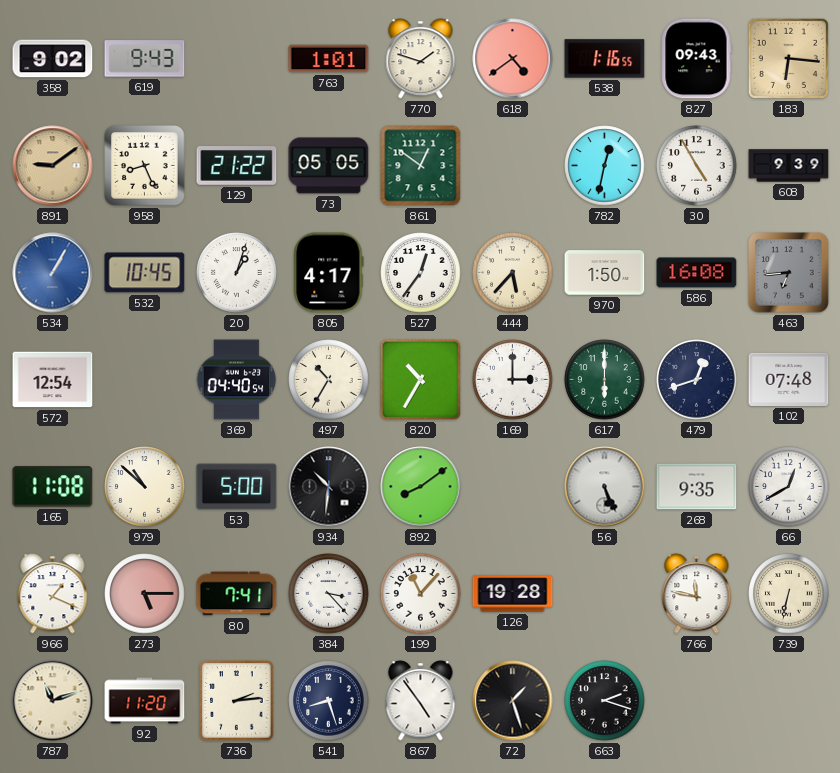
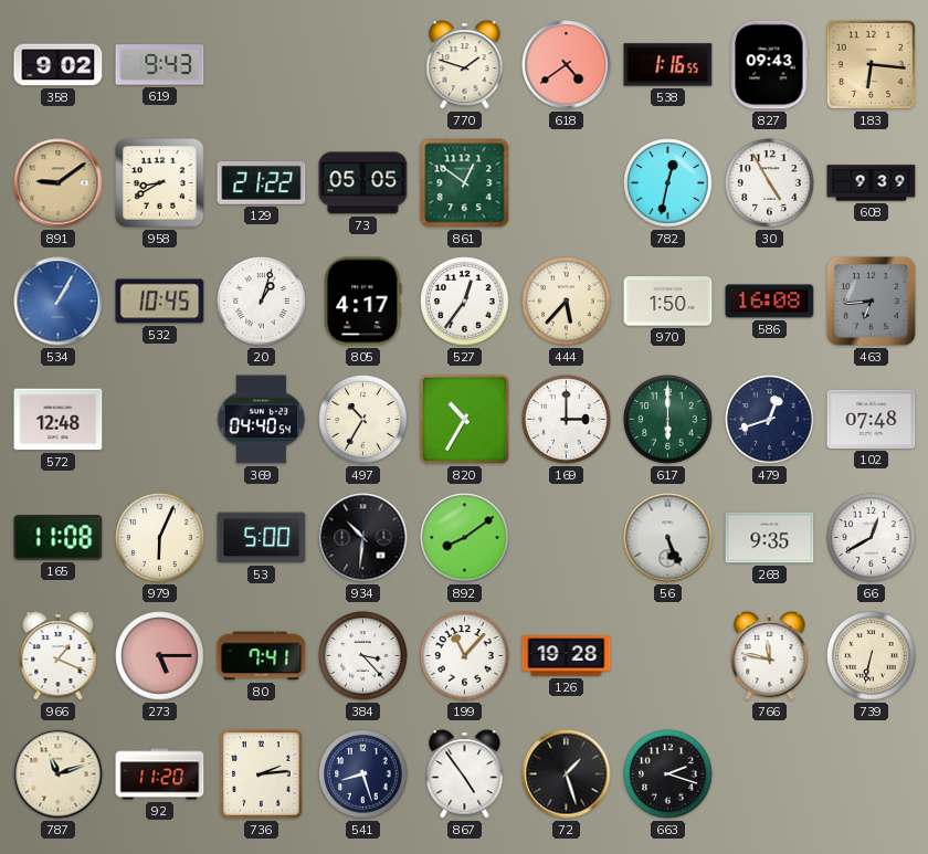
763: 1:01 -> none
958: 8:26 -> 8:40
572: 12:54 -> 12:48
979: 10:52 -> 6:04
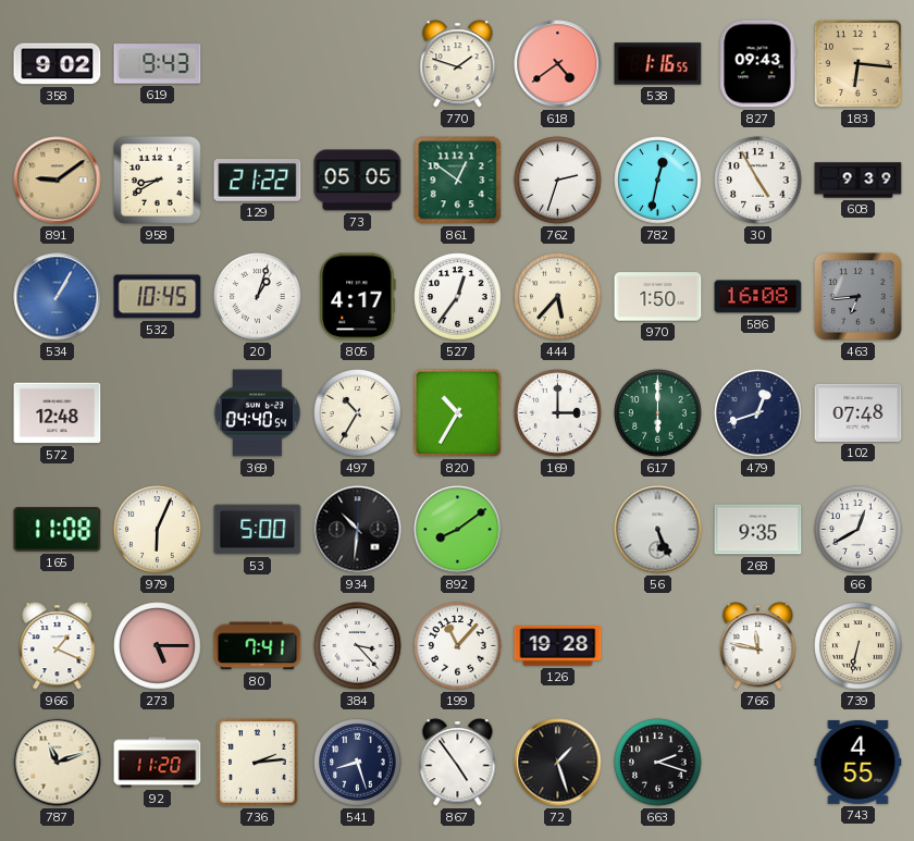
762: none -> 2:33
743: none -> 4:55
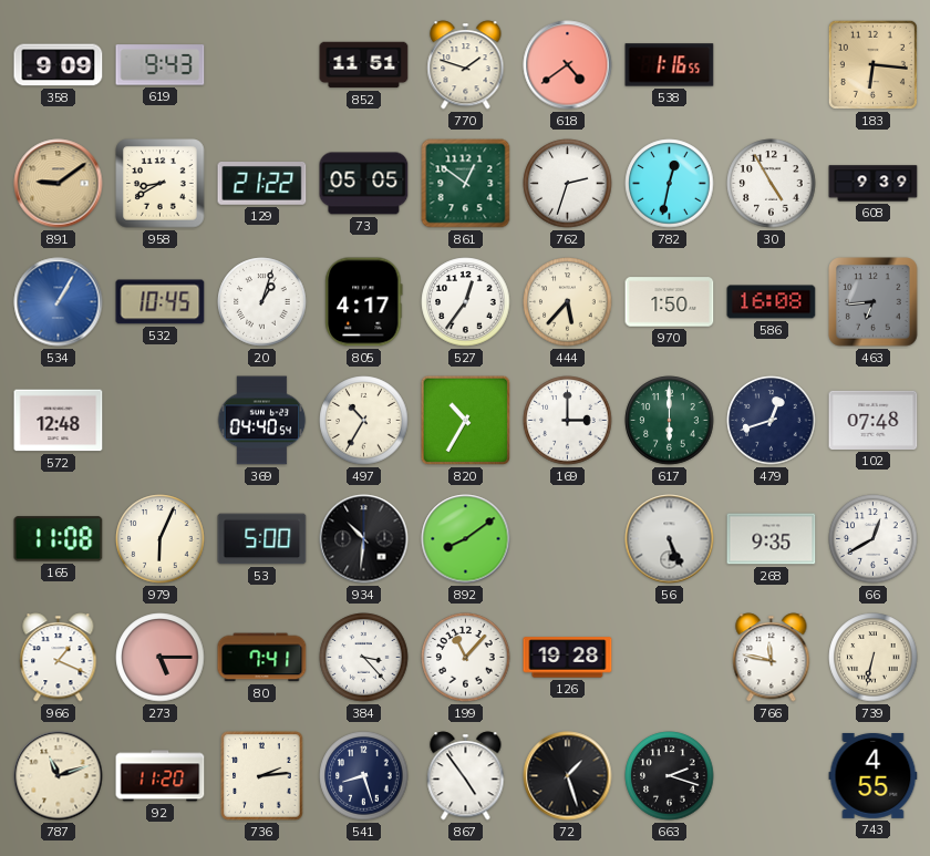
358: 9:02 -> 9:09
852: none -> 11:51
827: 09:43 -> none
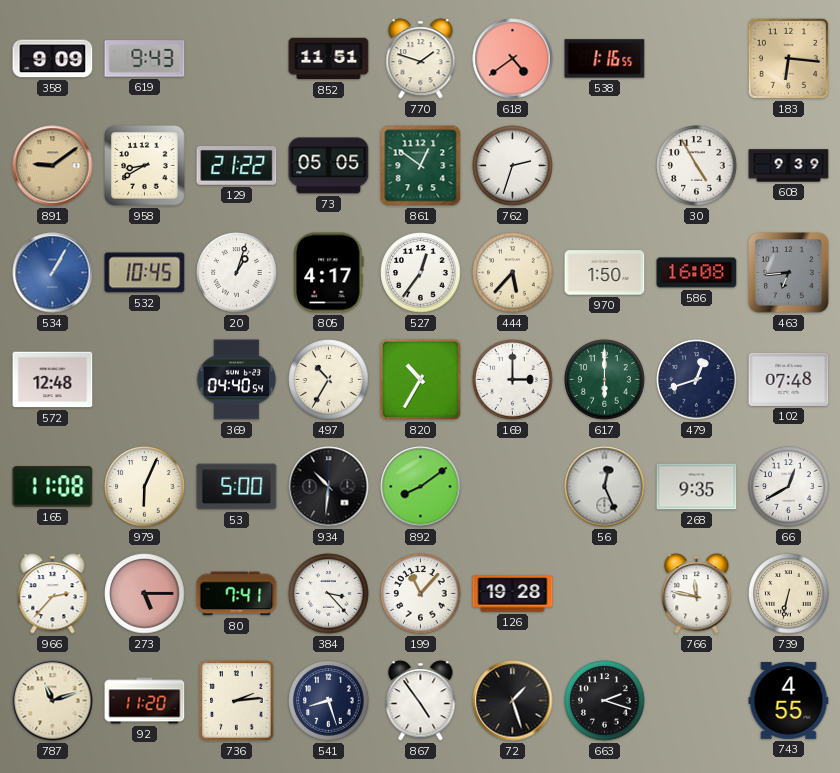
782: 12:32 -> none
56: 5:26 -> 12:26
966: 1:19 -> 2:37
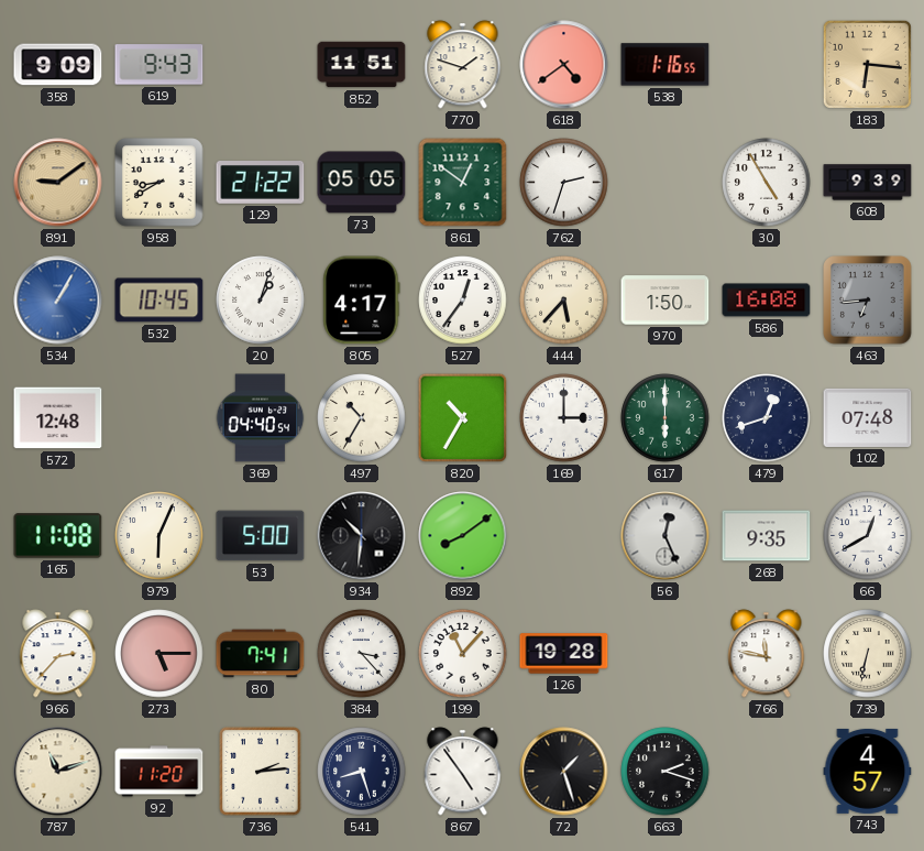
743: 4:55 -> 4:57
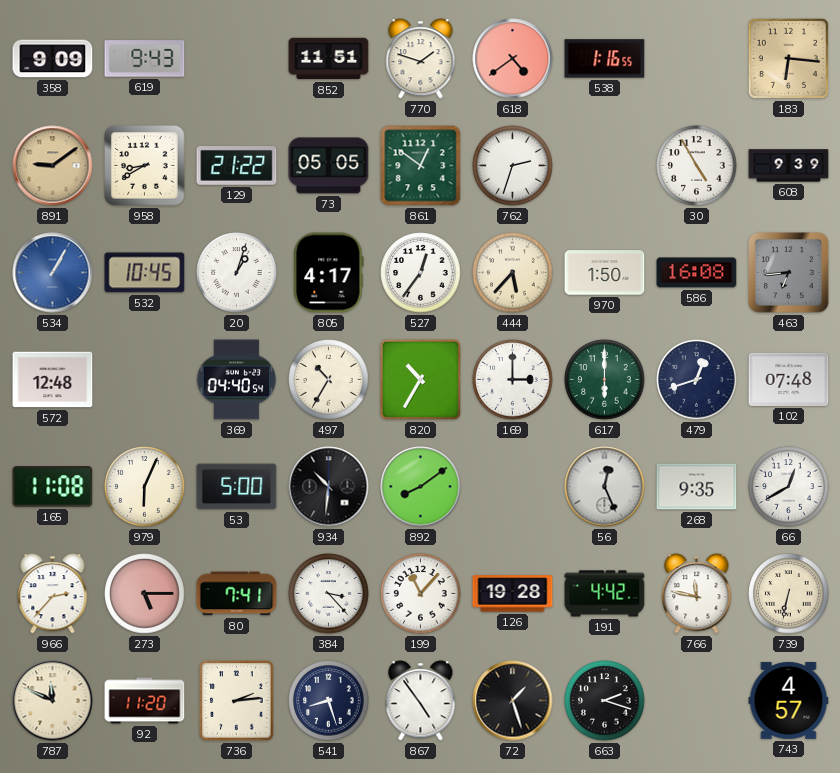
191: none -> 4:42
787: 11:12 -> 11:49
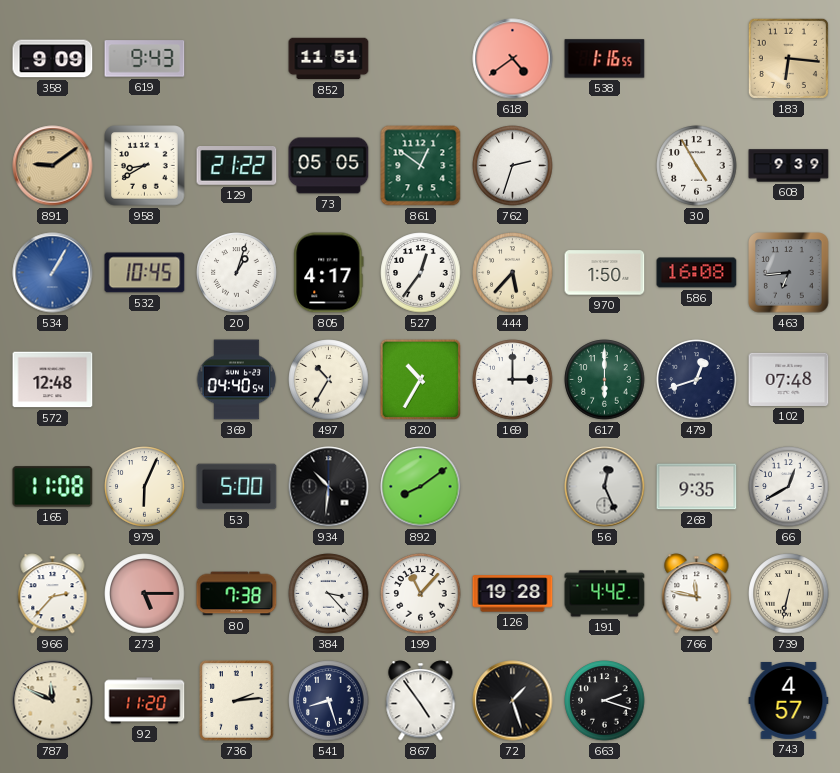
770: 1:48 -> none
80: 7:41 -> 7:38
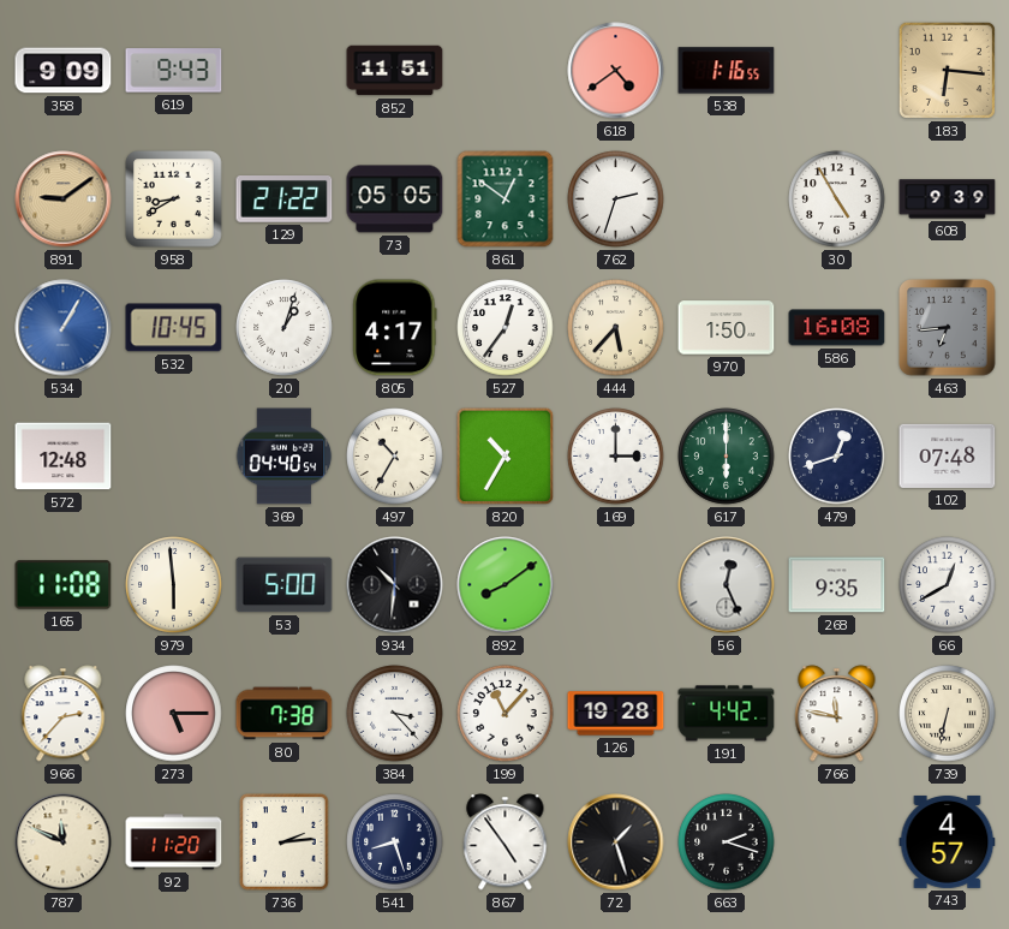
979: 6:04 -> 5:59
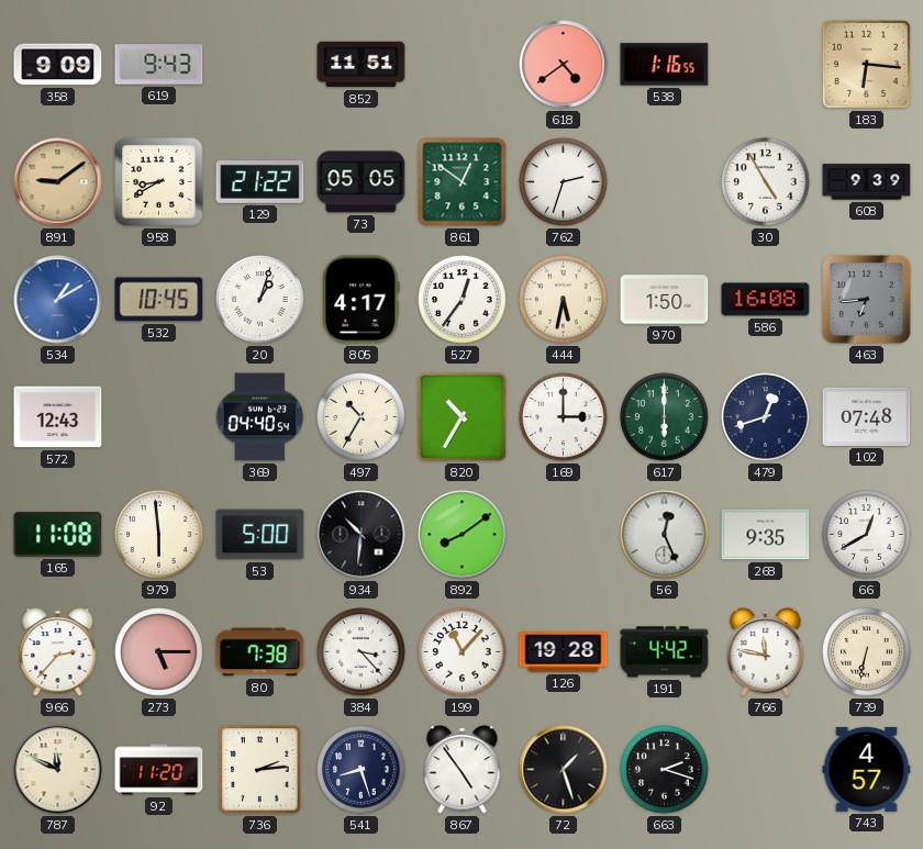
534: 1:05 -> 1:10
444: 5:37 -> 5:32
572: 12:48 -> 12:43
